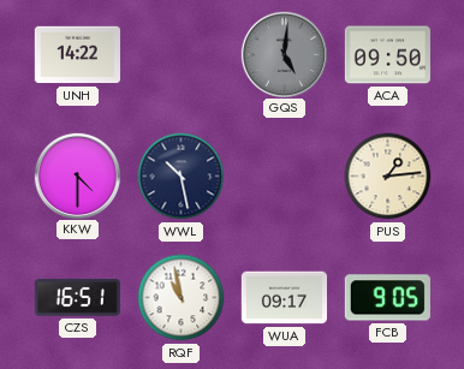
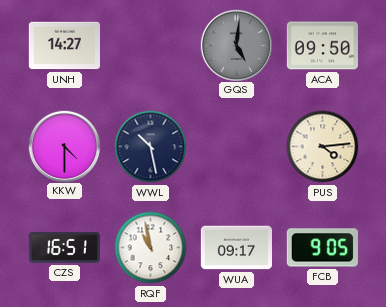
UNH: 14:22 -> 14:27
PUS: 1:14 -> 4:14
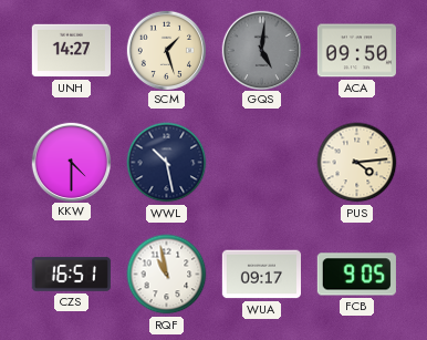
SCM: none -> 1:27
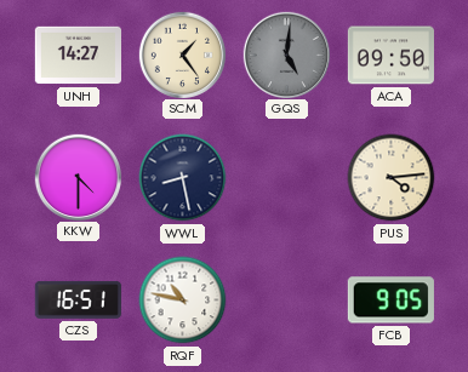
SCM: 1:27 -> 1:24
WWL: 10:28 -> 8:28
RQF: 10:58 -> 10:47
WUA: 09:17 -> none
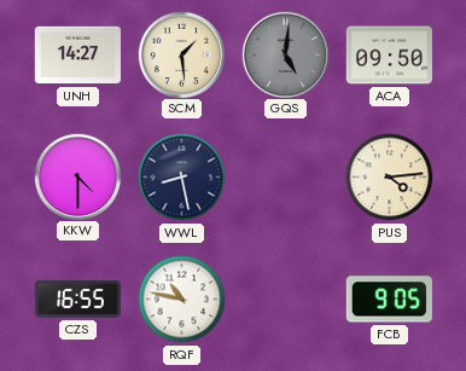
SCM: 1:24 -> 1:29
CZS: 16:51 -> 16:55
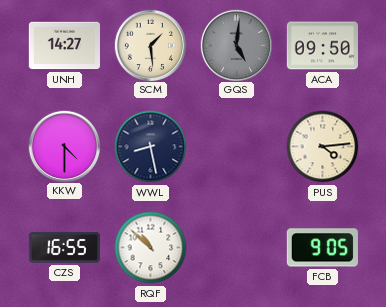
RQF: 10:47 -> 10:52
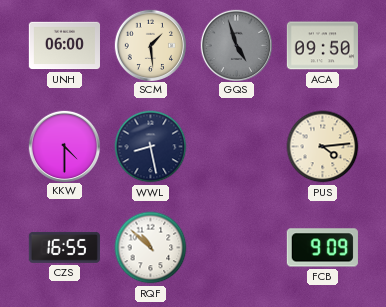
UNH: 14:27 -> 06:00
GQS: 5:01 -> 4:57
FCB: 9:05 -> 9:09
